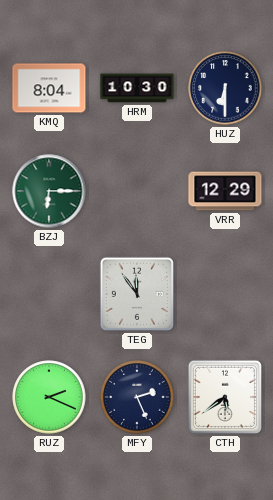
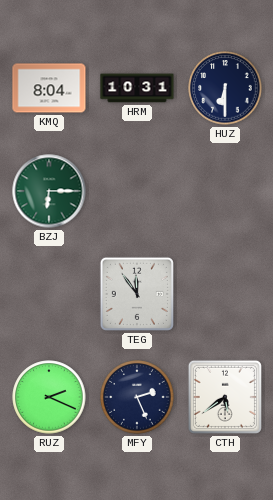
HRM: 10:30 -> 10:31
VRR: 12:29 -> none
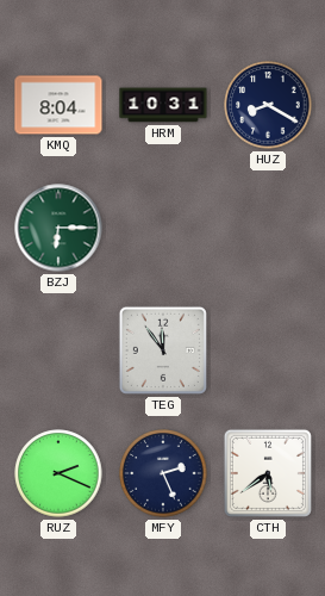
HUZ: 6:30 -> 8:20
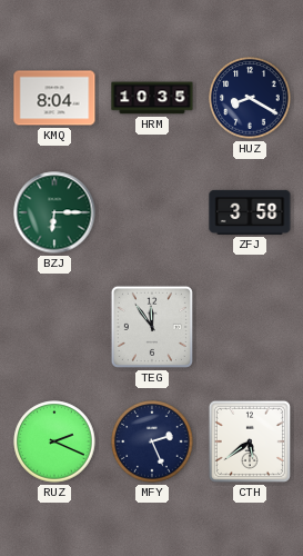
HRM: 10:31 -> 10:35
ZFJ: none -> 3:58
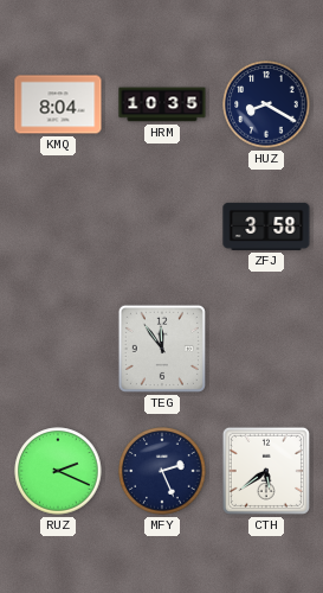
BZJ: 6:15 -> none
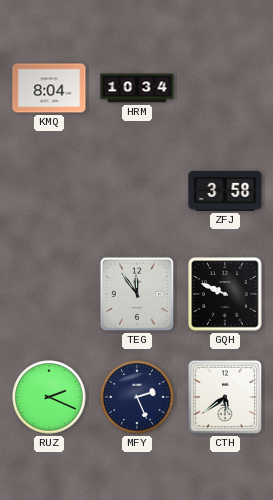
HRM: 10:35 -> 10:34
HUZ: 8:20 -> none
GQH: none -> 9:49
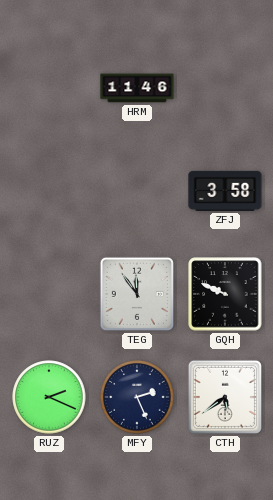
KMQ: 8:04 -> none
HRM: 10:34 -> 11:46
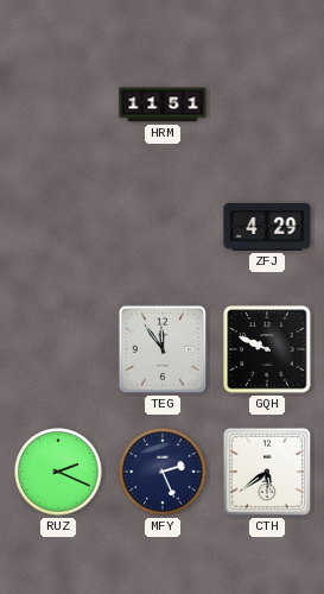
HRM: 11:46 -> 11:51
ZFJ: 3:58 -> 4:29
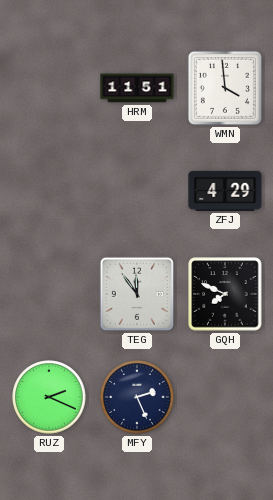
WMN: none -> 3:59
GQH: 9:49 -> 7:49
CTH: 5:39 -> none
